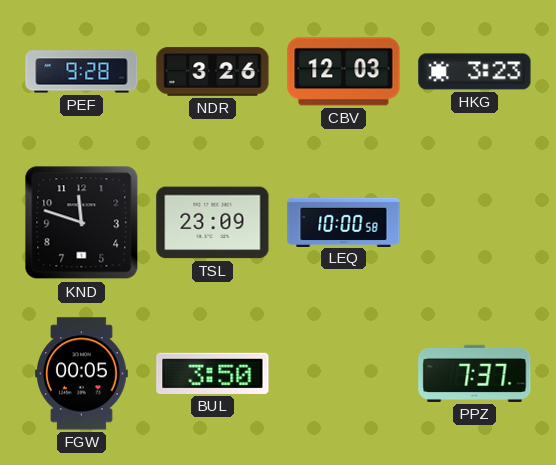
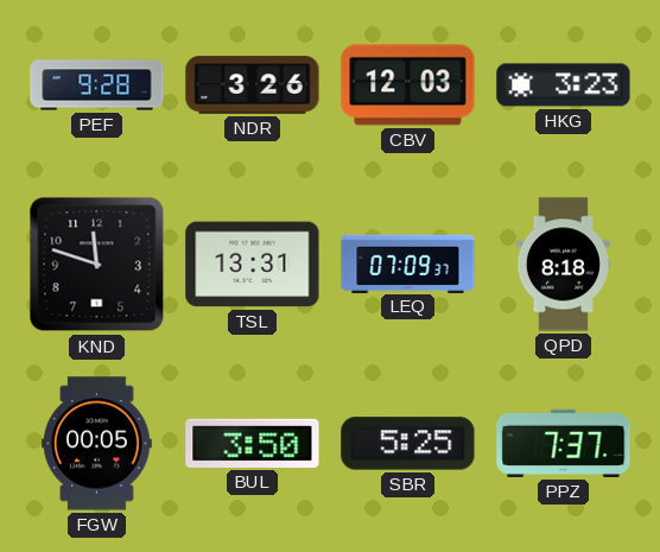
TSL: 23:09 -> 13:31
LEQ: 10:00 -> 07:09
QPD: none -> 8:18
SBR: none -> 5:25
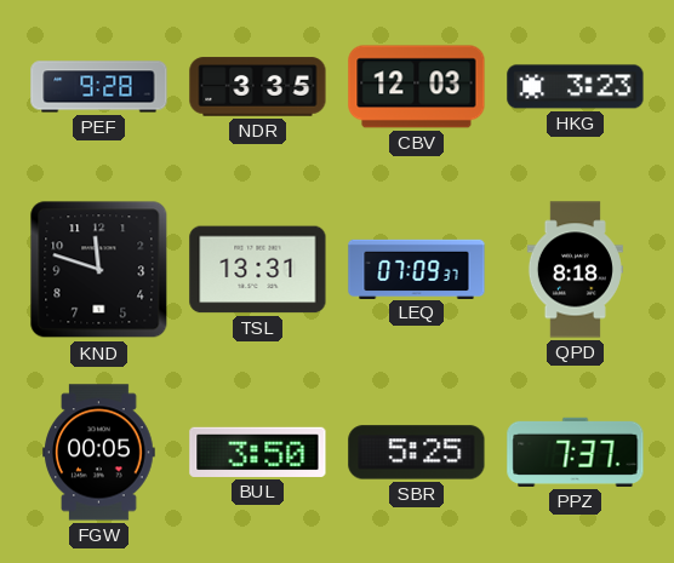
NDR: 3:26 -> 3:35
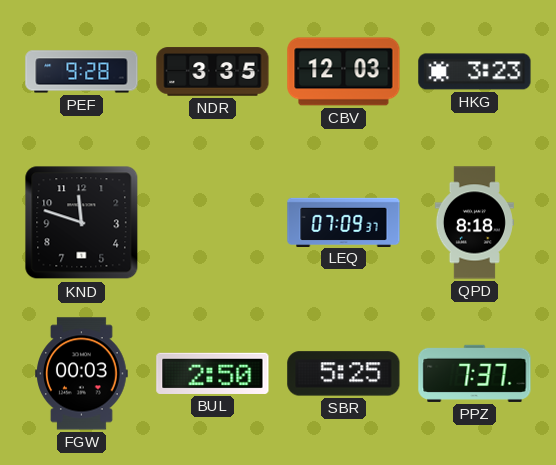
TSL: 13:31 -> none
FGW: 00:05 -> 00:03
BUL: 3:50 -> 2:50
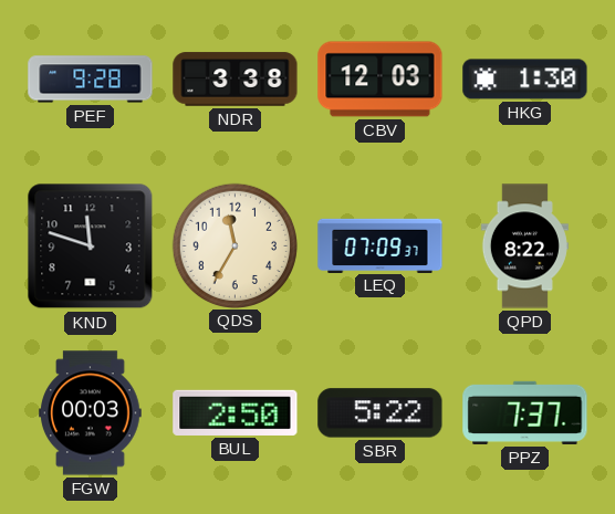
NDR: 3:35 -> 3:38
HKG: 3:23 -> 1:30
QDS: none -> 11:35
QPD: 8:18 -> 8:22
SBR: 5:25 -> 5:22
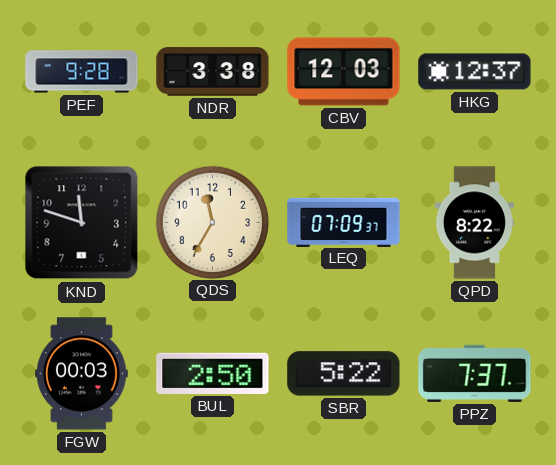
HKG: 1:30 -> 12:37
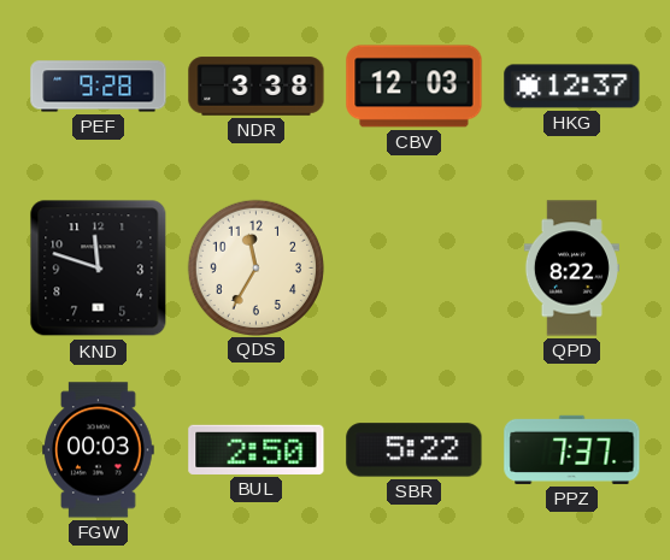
LEQ: 07:09 -> none
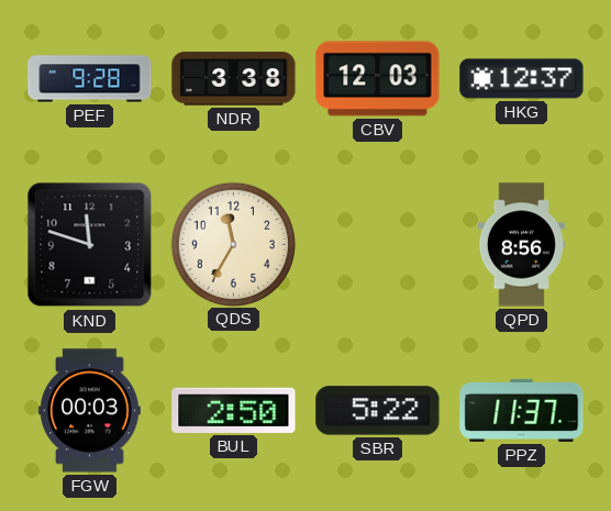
QPD: 8:22 -> 8:56
PPZ: 7:37 -> 11:37
